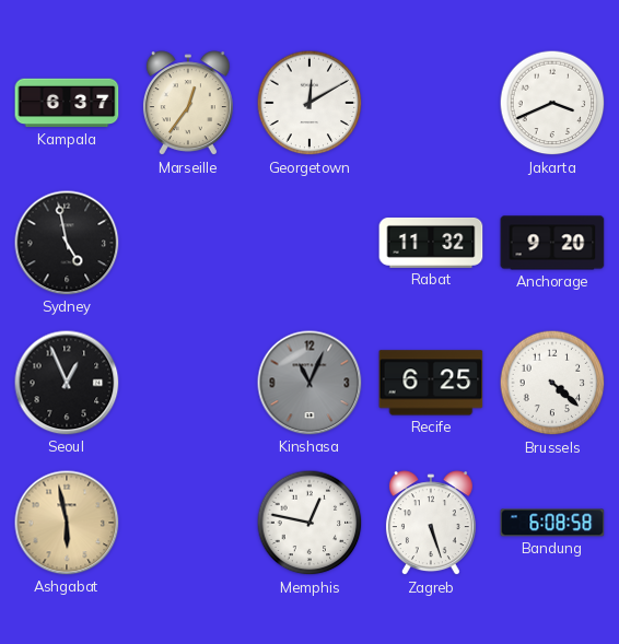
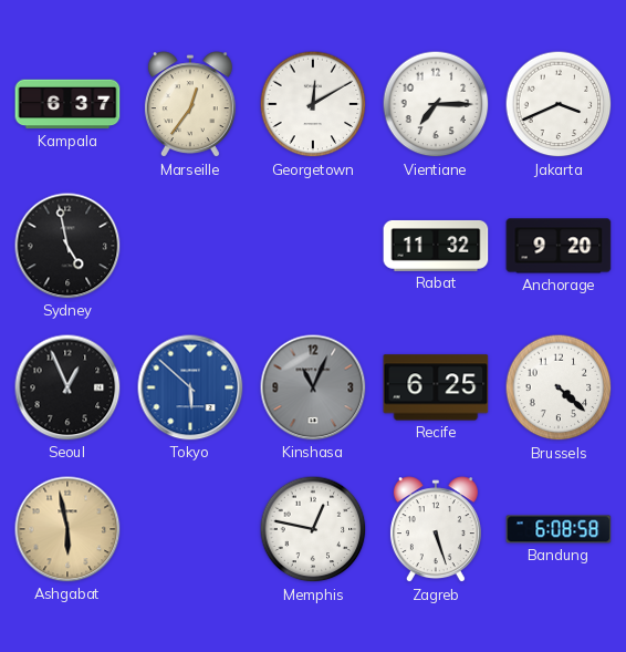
Vientiane: none -> 7:15
Tokyo: none -> 5:52
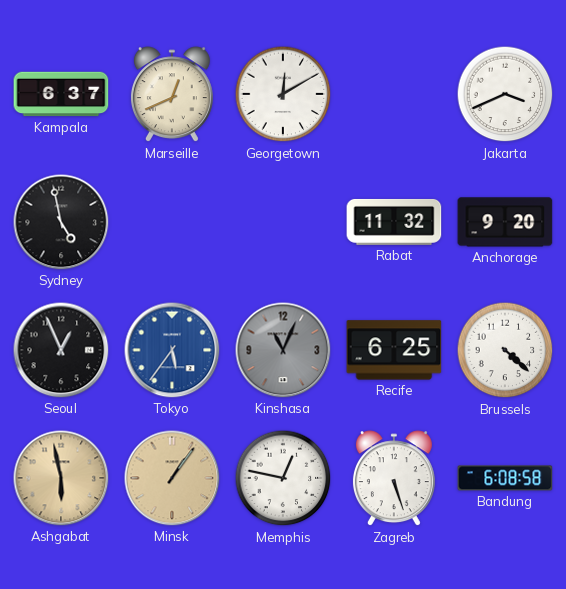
Marseille: 12:36 -> 12:41
Vientiane: 7:15 -> none
Tokyo: 5:52 -> 5:36
Minsk: none -> 1:06
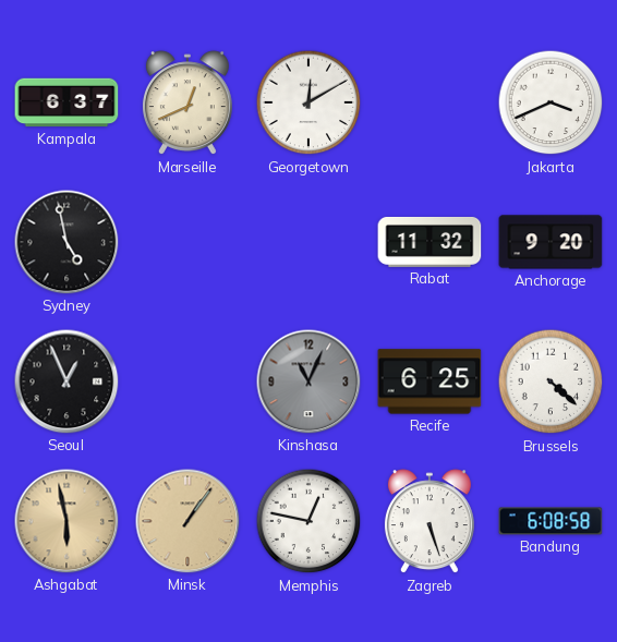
Tokyo: 5:36 -> none
